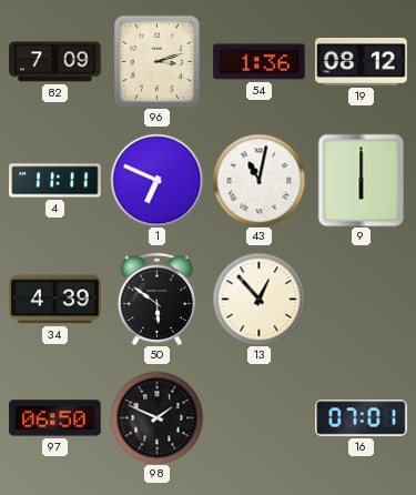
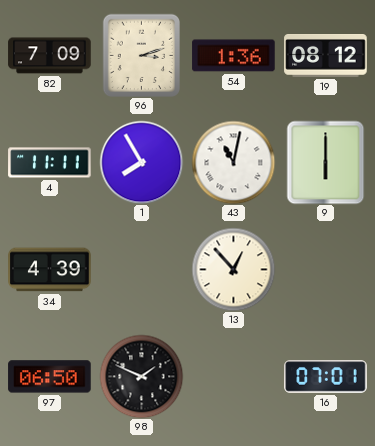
1: 6:49 -> 7:55
50: 5:51 -> none
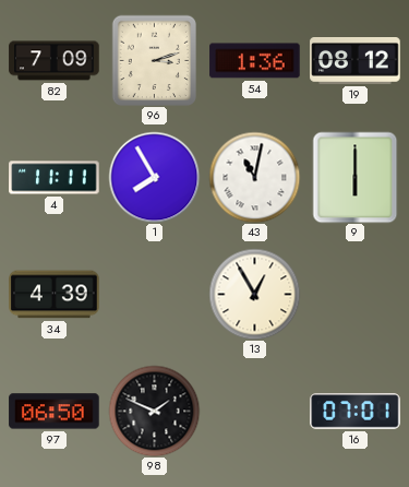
13: 12:53 -> 12:55
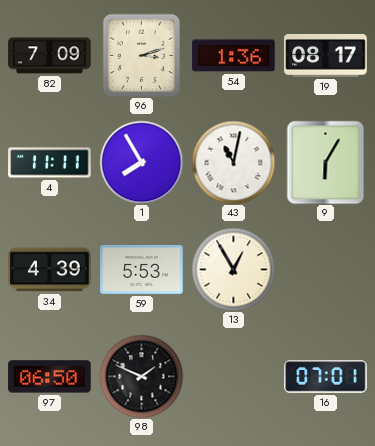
19: 08:12 -> 08:17
9: 6:00 -> 6:05
59: none -> 5:53
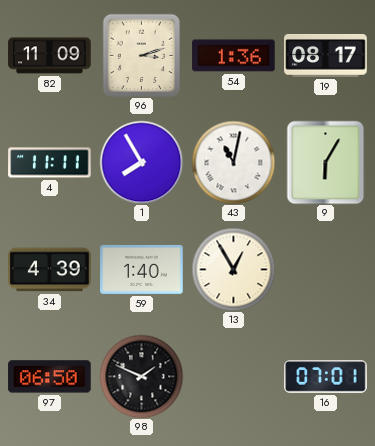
82: 7:09 -> 11:09
59: 5:53 -> 1:40
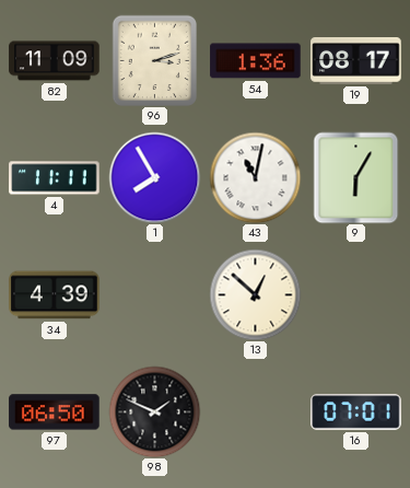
59: 1:40 -> none
13: 12:55 -> 12:52
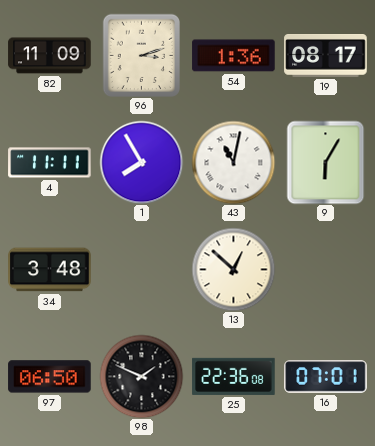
34: 4:39 -> 3:48
25: none -> 22:36
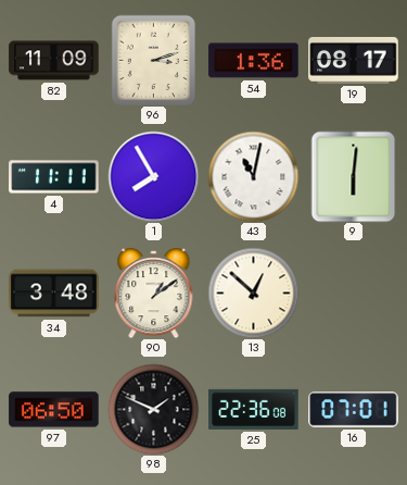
9: 6:05 -> 6:01
90: none -> 1:09
